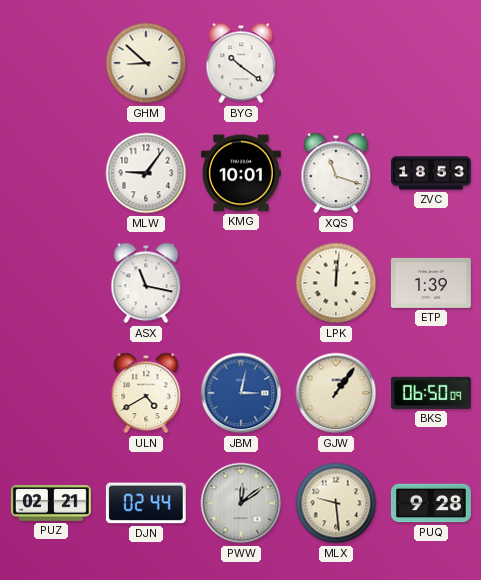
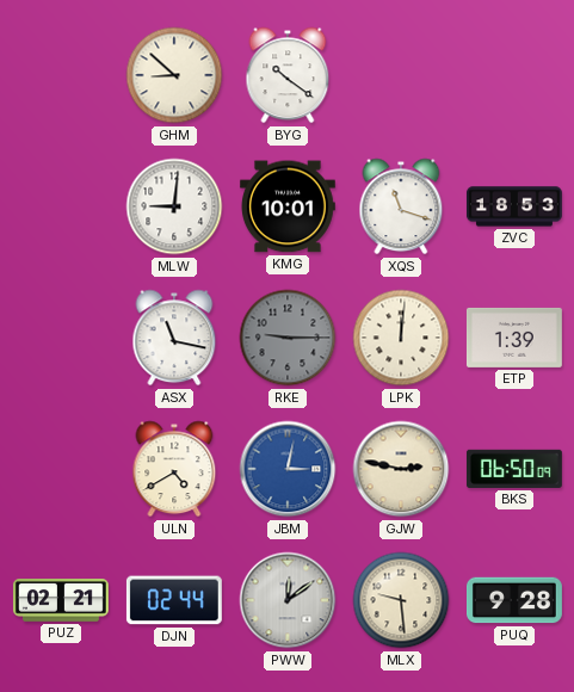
MLW: 9:06 -> 9:01
RKE: none -> 9:15
GJW: 1:06 -> 2:47
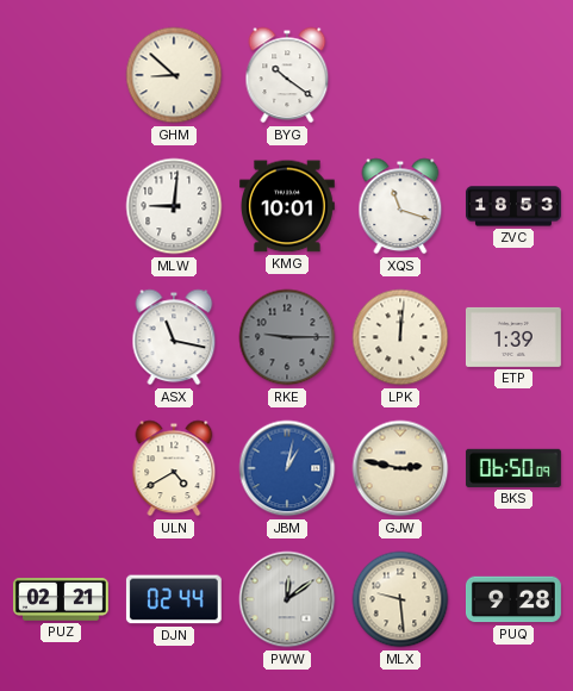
JBM: 3:02 -> 1:02
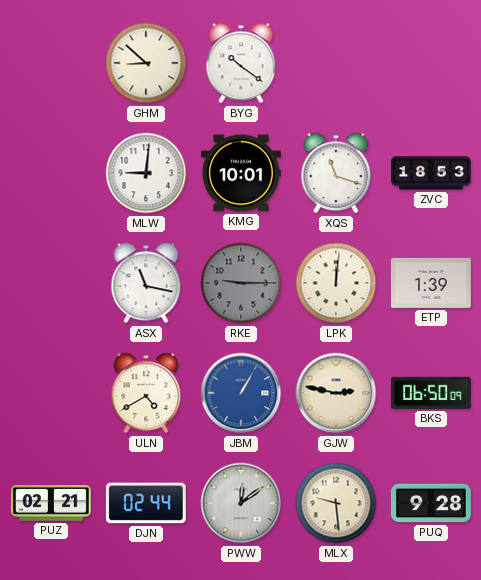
JBM: 1:02 -> 1:05
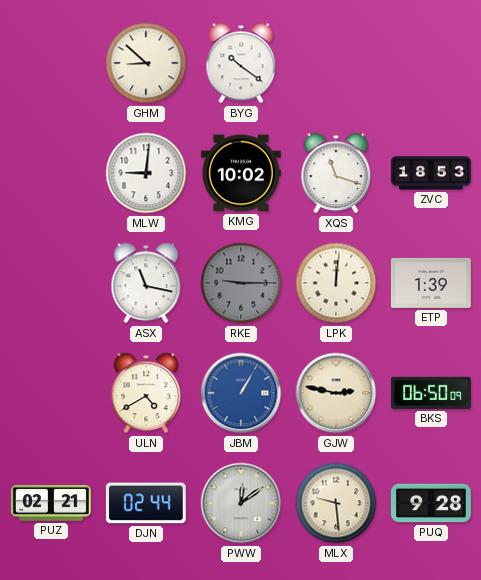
KMG: 10:01 -> 10:02
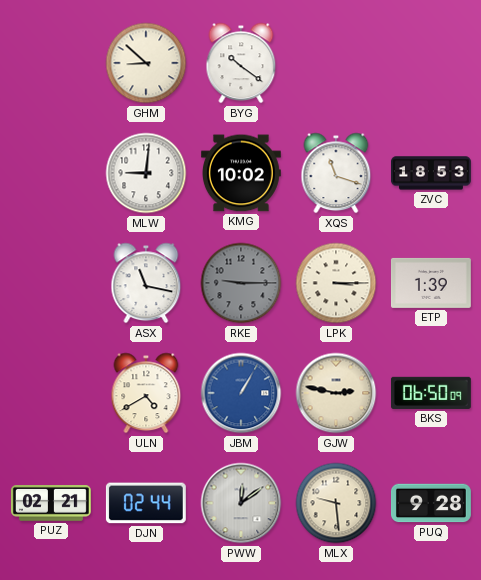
LPK: 12:01 -> 3:15
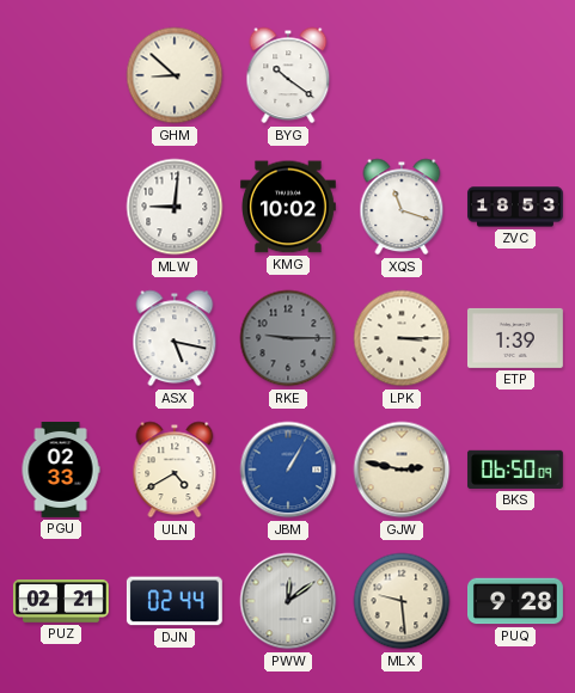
ASX: 11:17 -> 5:17
PGU: none -> 02:33
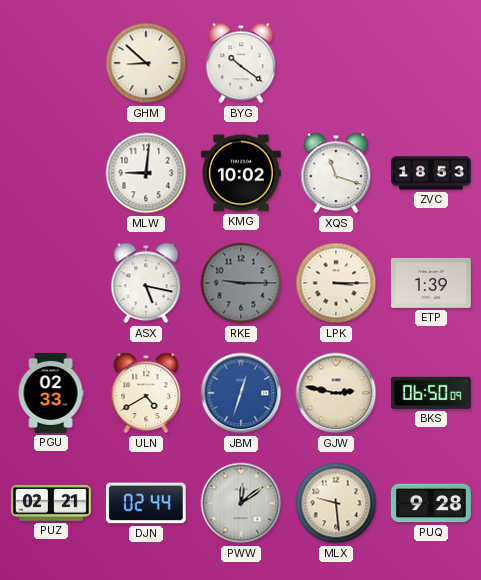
JBM: 1:05 -> 12:33
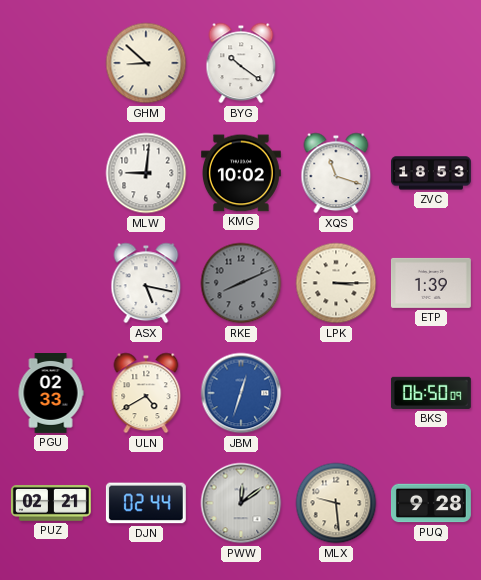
RKE: 9:15 -> 8:11
GJW: 2:47 -> none
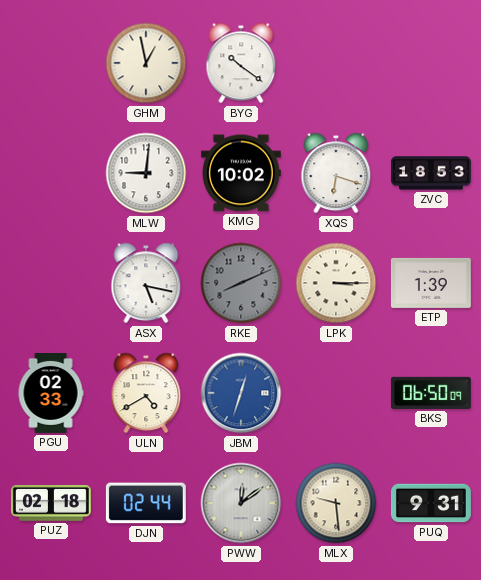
GHM: 8:52 -> 12:58
XQS: 11:18 -> 6:18
PUZ: 02:21 -> 02:18
PUQ: 9:28 -> 9:31
